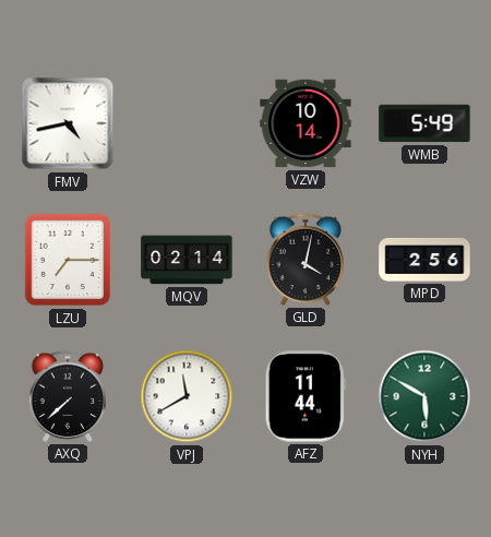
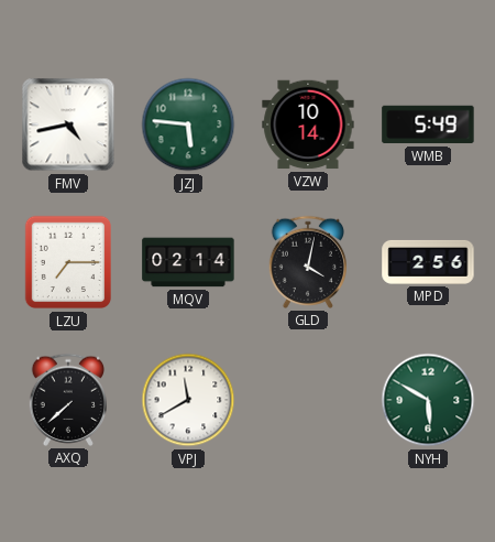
JZJ: none -> 5:46
AFZ: 11:44 -> none
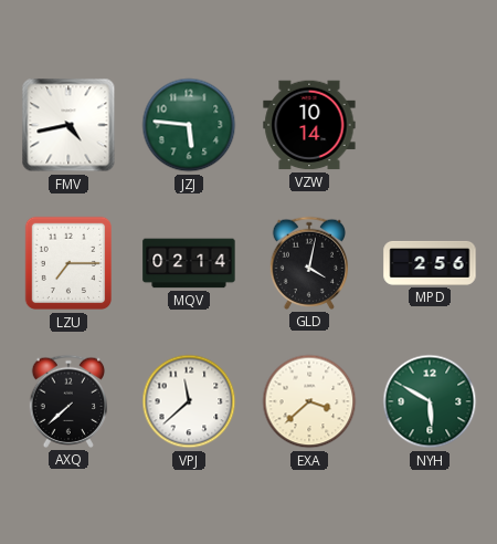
WMB: 5:49 -> none
VPJ: 11:40 -> 11:38
EXA: none -> 3:38
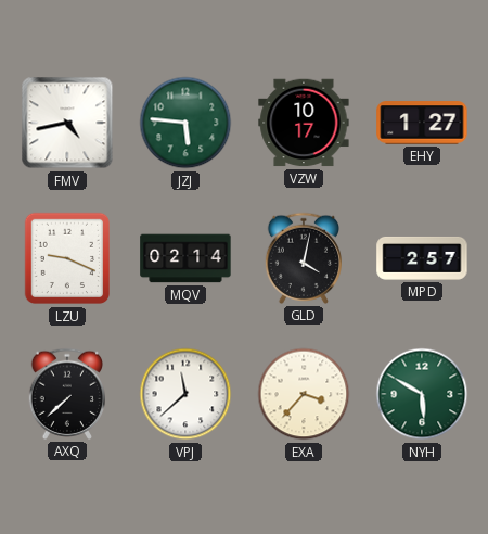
VZW: 10:14 -> 10:17
EHY: none -> 1:27
LZU: 7:15 -> 9:19
MPD: 2:56 -> 2:57
EXA: 3:38 -> 3:37
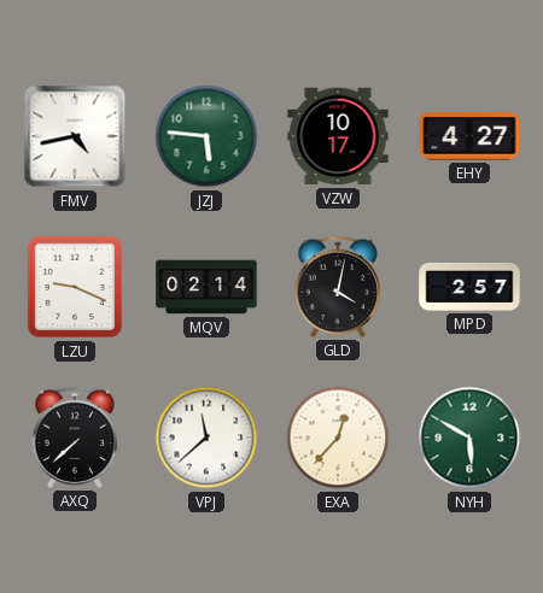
EHY: 1:27 -> 4:27
EXA: 3:37 -> 12:37
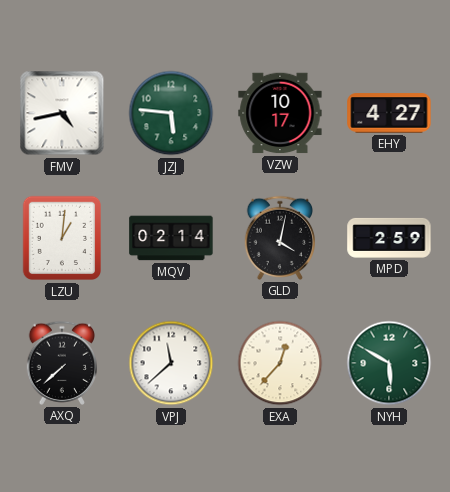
LZU: 9:19 -> 1:01
MPD: 2:57 -> 2:59
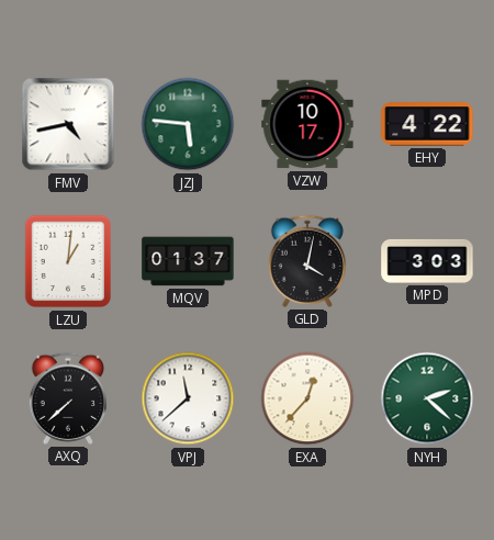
EHY: 4:27 -> 4:22
MQV: 02:14 -> 01:37
MPD: 2:59 -> 3:03
NYH: 5:50 -> 2:22
